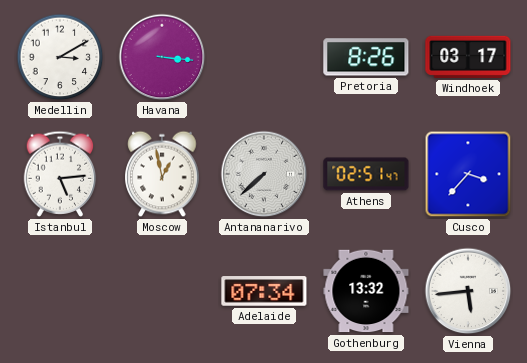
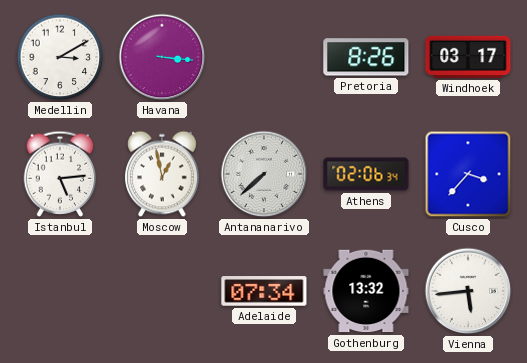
Athens: 02:51 -> 02:06
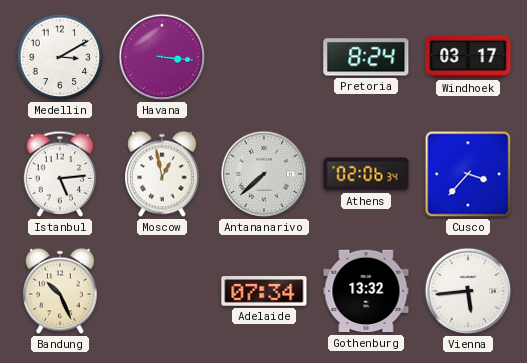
Pretoria: 8:26 -> 8:24
Bandung: none -> 10:26
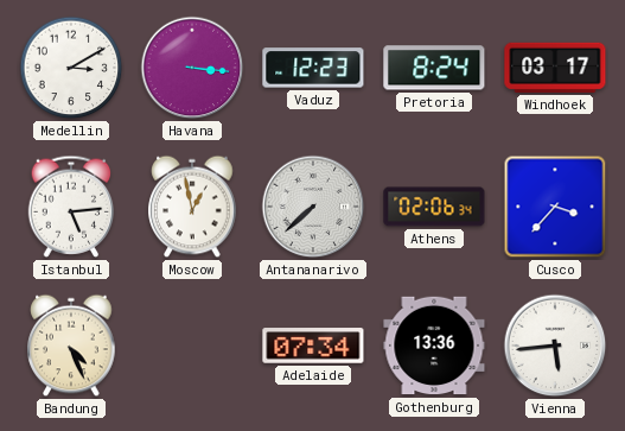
Vaduz: none -> 12:23
Bandung: 10:26 -> 4:26
Gothenburg: 13:32 -> 13:36
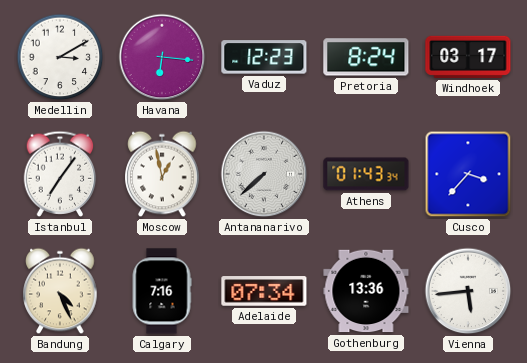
Havana: 3:16 -> 6:16
Istanbul: 5:14 -> 7:06
Athens: 02:06 -> 01:43
Calgary: none -> 7:16
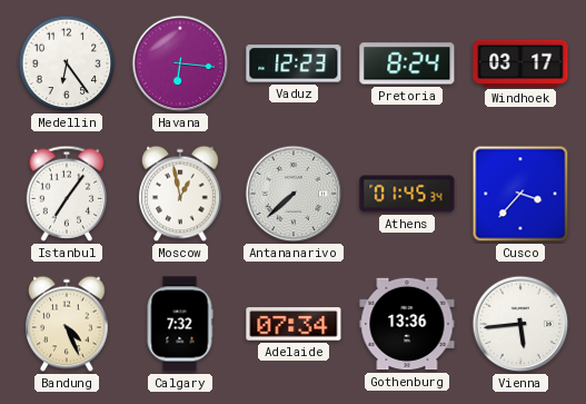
Medellin: 3:10 -> 6:24
Athens: 01:43 -> 01:45
Calgary: 7:16 -> 7:32
